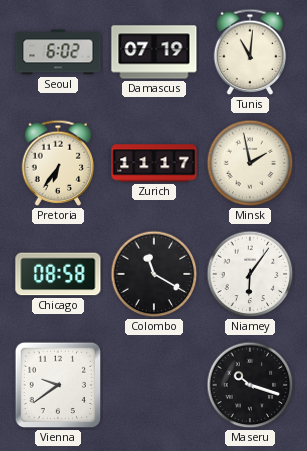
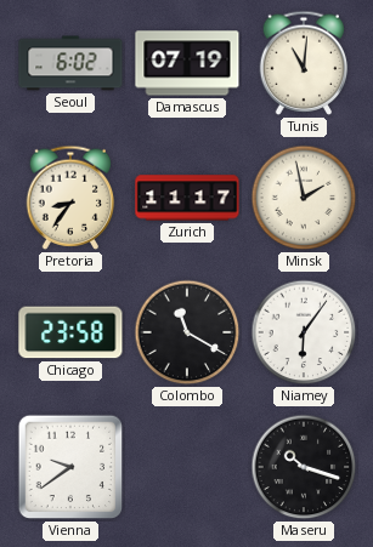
Pretoria: 6:36 -> 8:36
Chicago: 08:58 -> 23:58
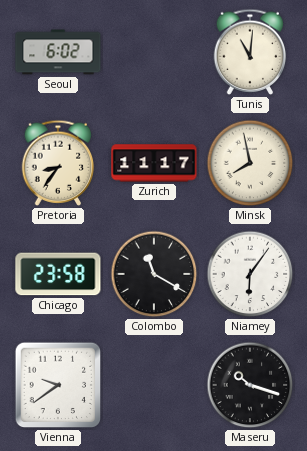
Damascus: 07:19 -> none
Minsk: 1:58 -> 7:58
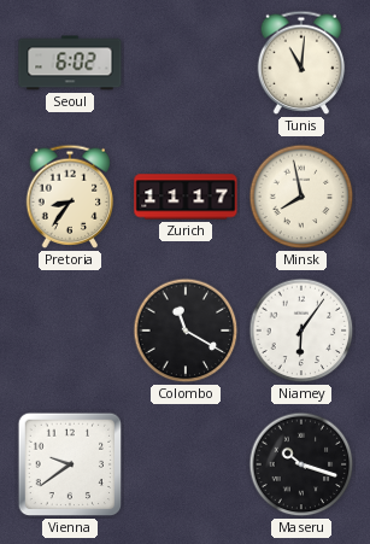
Chicago: 23:58 -> none
